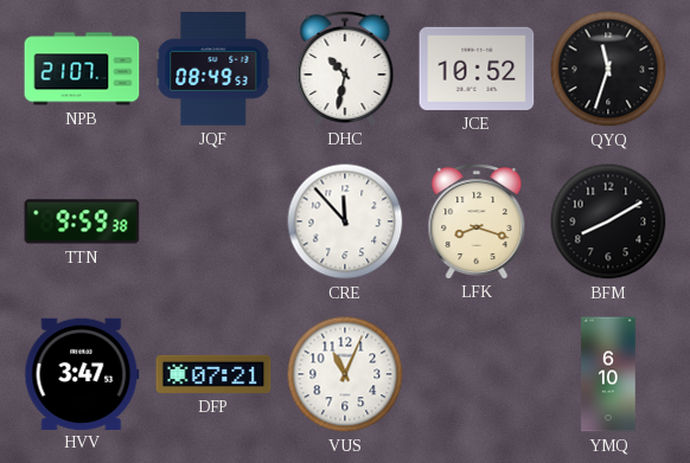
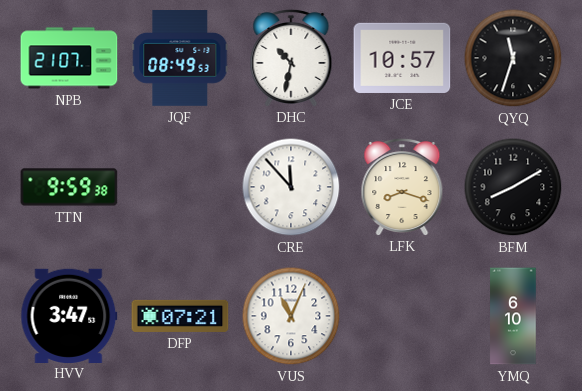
JCE: 10:52 -> 10:57
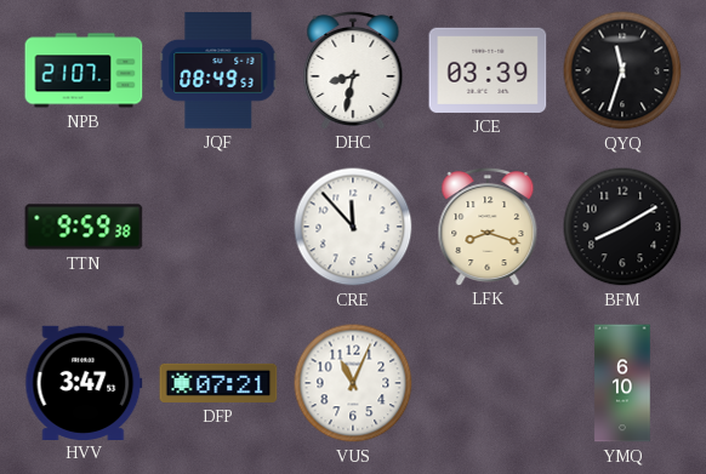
DHC: 10:32 -> 8:32
JCE: 10:57 -> 03:39
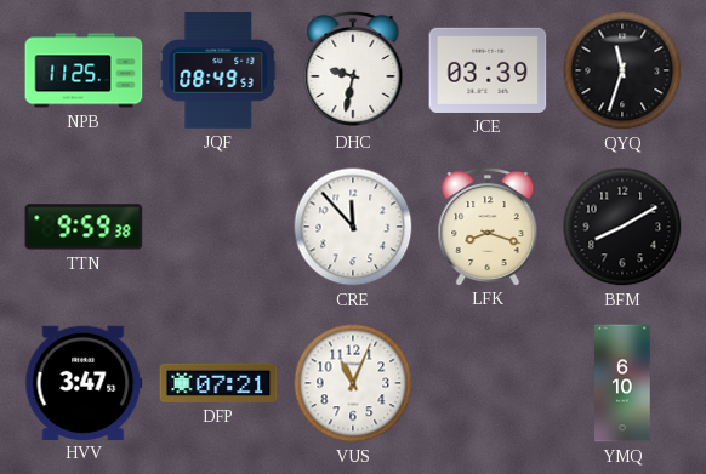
NPB: 21:07 -> 11:25
DHC: 8:32 -> 9:32
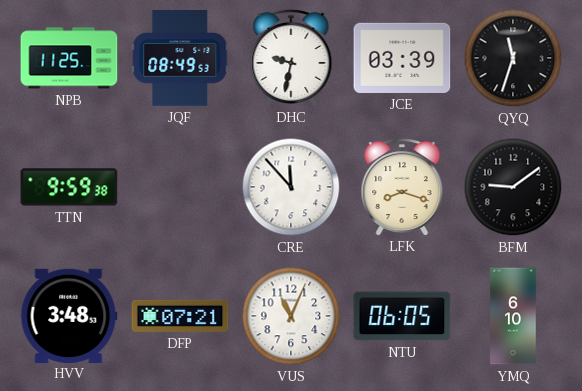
BFM: 8:10 -> 9:09
HVV: 3:47 -> 3:48
NTU: none -> 06:05
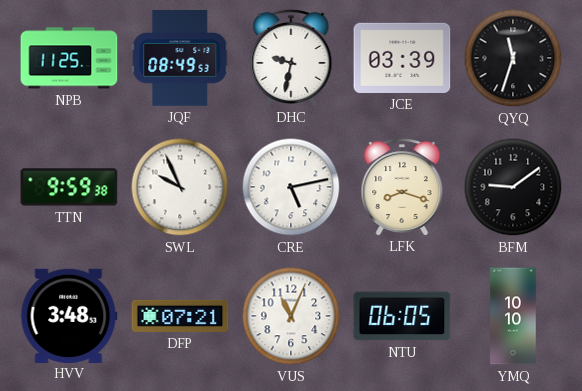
SWL: none -> 9:56
CRE: 11:53 -> 5:13
YMQ: 6:10 -> 10:10
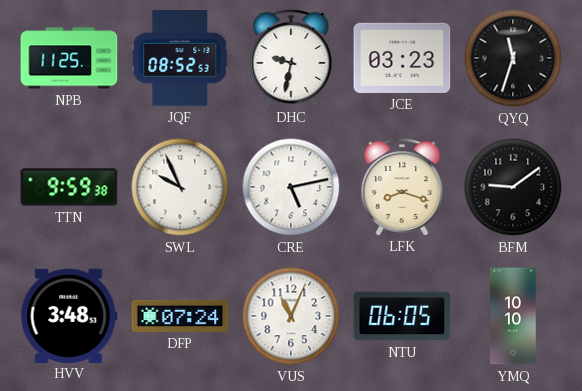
JQF: 08:49 -> 08:52
JCE: 03:39 -> 03:23
DFP: 07:21 -> 07:24
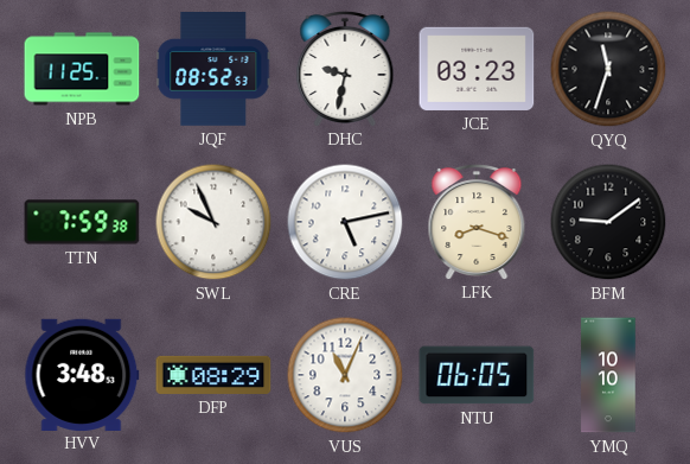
TTN: 9:59 -> 7:59
DFP: 07:24 -> 08:29
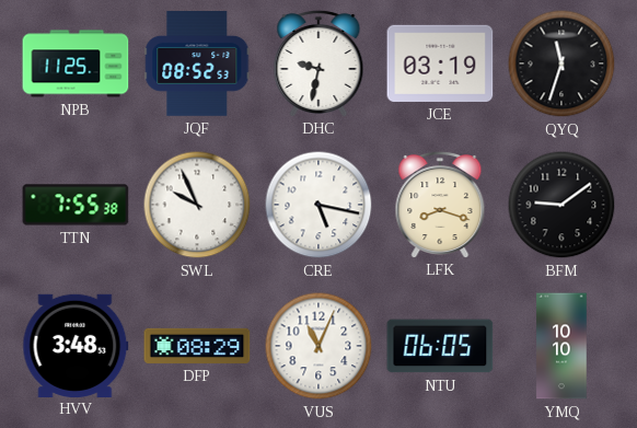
JCE: 03:23 -> 03:19
TTN: 7:59 -> 7:55
CRE: 5:13 -> 5:17
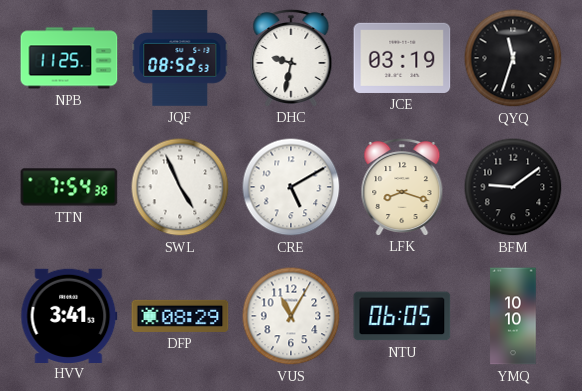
TTN: 7:55 -> 7:54
SWL: 9:56 -> 4:56
CRE: 5:17 -> 5:10
HVV: 3:48 -> 3:41
VUS: 11:04 -> 11:05
